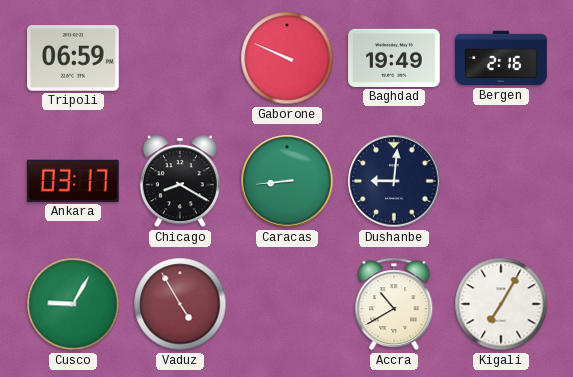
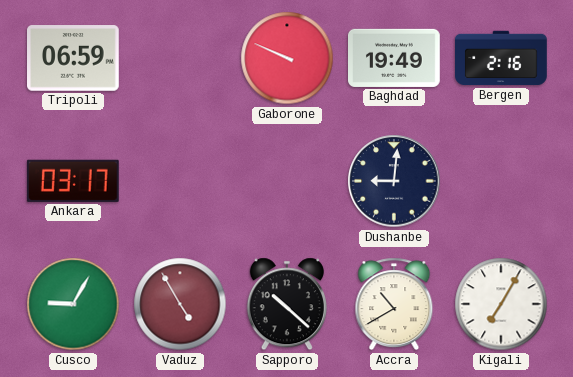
Chicago: 8:20 -> none
Caracas: 8:44 -> none
Sapporo: none -> 10:22
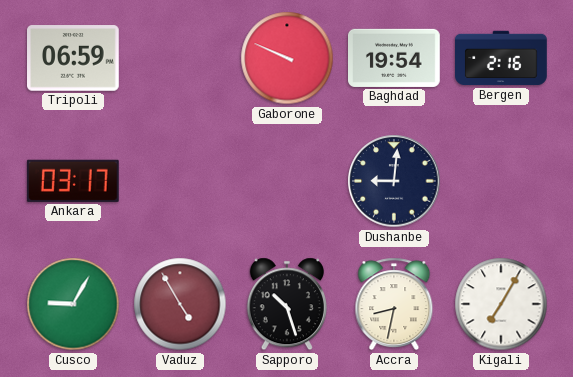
Baghdad: 19:49 -> 19:54
Sapporo: 10:22 -> 10:27
Accra: 10:40 -> 8:32
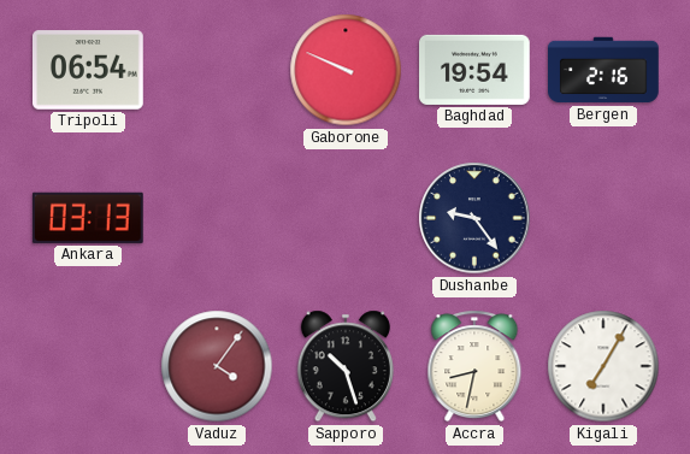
Tripoli: 06:59 -> 06:54
Ankara: 03:17 -> 03:13
Dushanbe: 9:01 -> 9:24
Cusco: 9:05 -> none
Vaduz: 4:55 -> 4:06
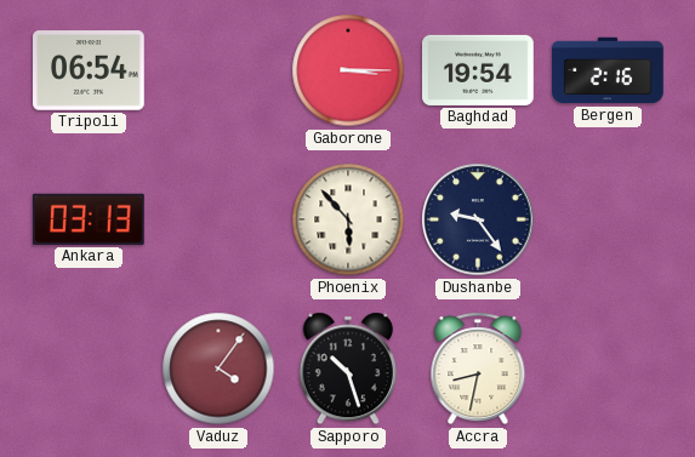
Gaborone: 9:49 -> 3:15
Phoenix: none -> 5:53
Kigali: 7:05 -> none
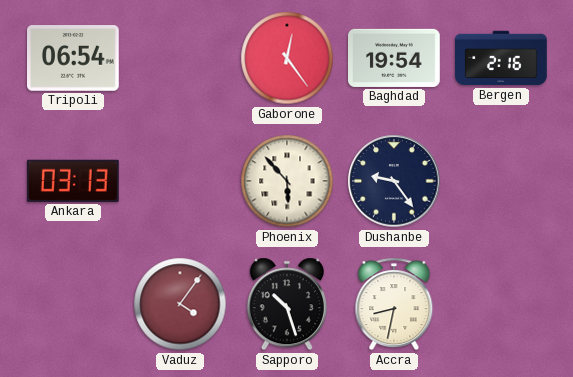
Gaborone: 3:15 -> 12:24
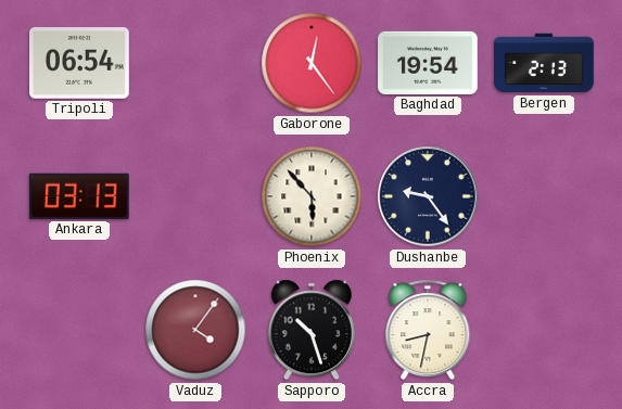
Bergen: 2:16 -> 2:13
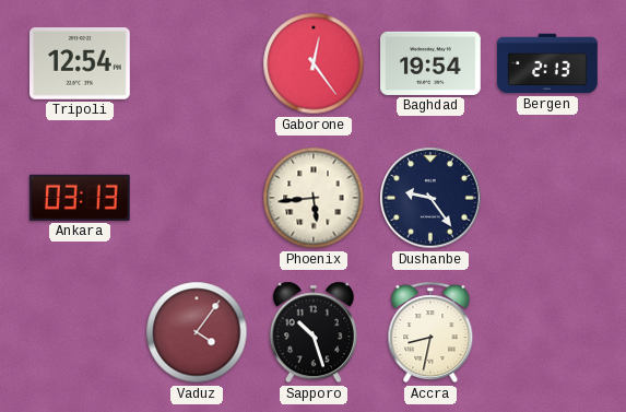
Tripoli: 06:54 -> 12:54
Phoenix: 5:53 -> 5:44
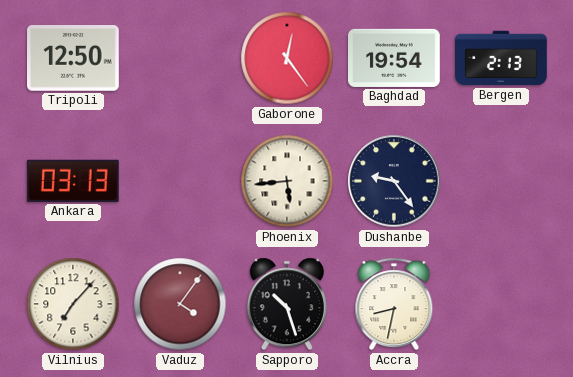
Tripoli: 12:54 -> 12:50
Vilnius: none -> 7:07
